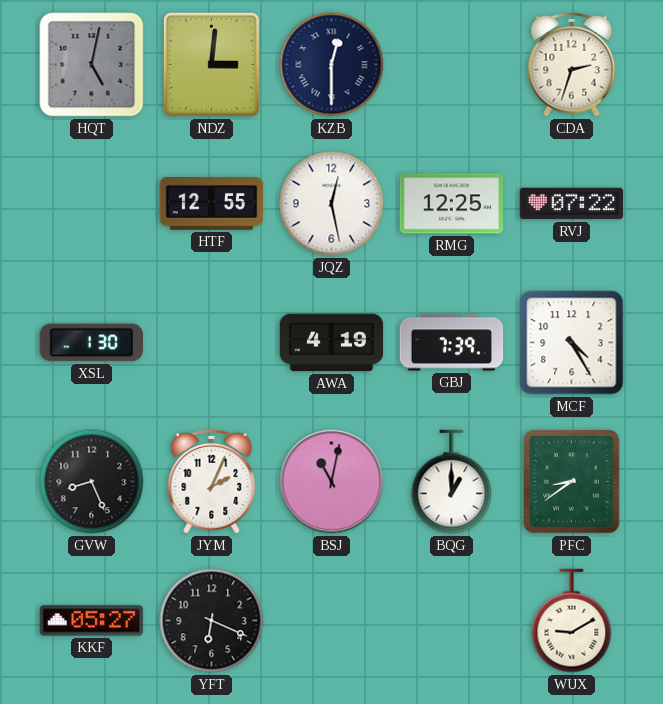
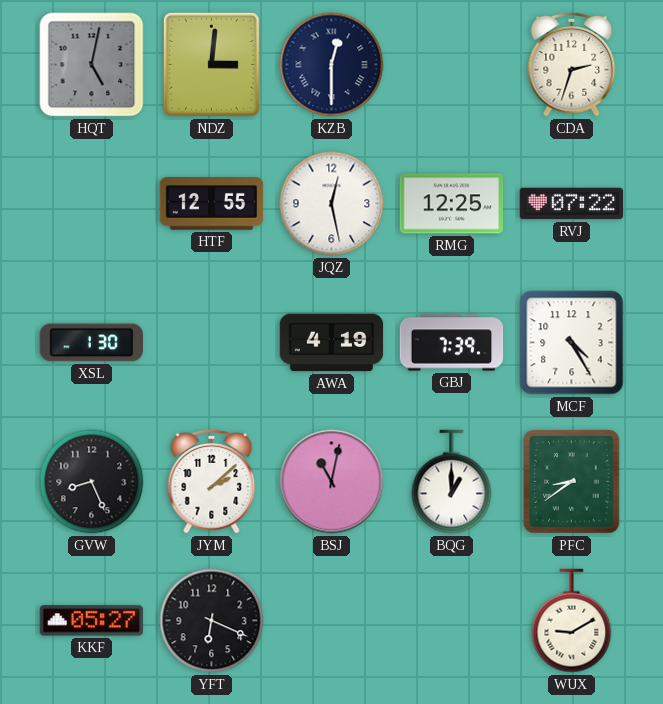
JYM: 2:04 -> 2:08
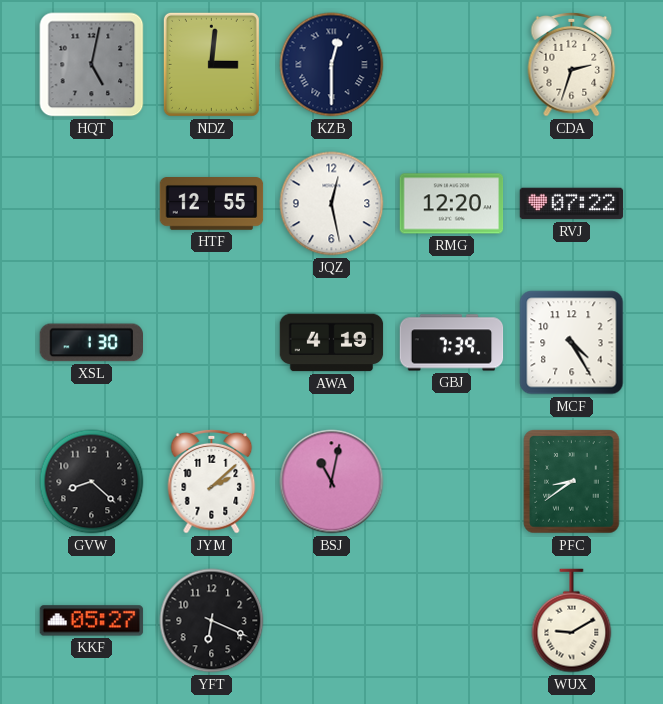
RMG: 12:25 -> 12:20
GVW: 8:26 -> 8:22
BQG: 1:00 -> none
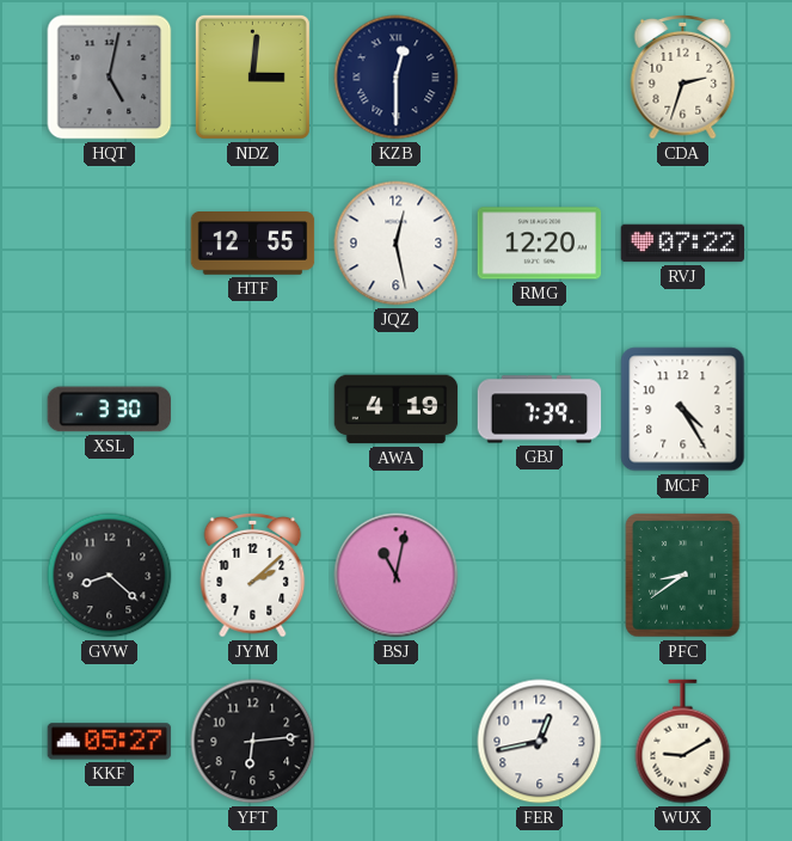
XSL: 1:30 -> 3:30
YFT: 6:19 -> 6:14
FER: none -> 12:43
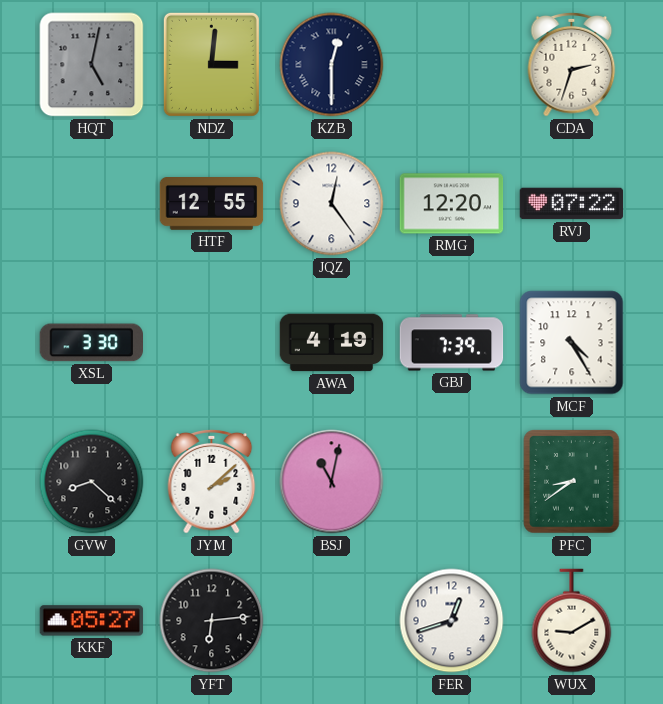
JQZ: 12:28 -> 12:24
FER: 12:43 -> 12:42
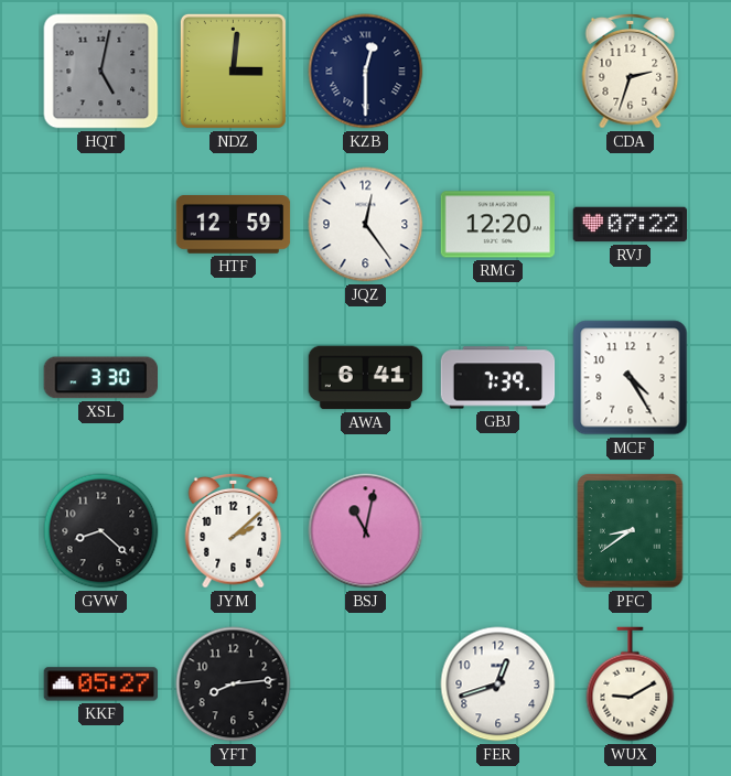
HTF: 12:55 -> 12:59
AWA: 4:19 -> 6:41
YFT: 6:14 -> 8:14
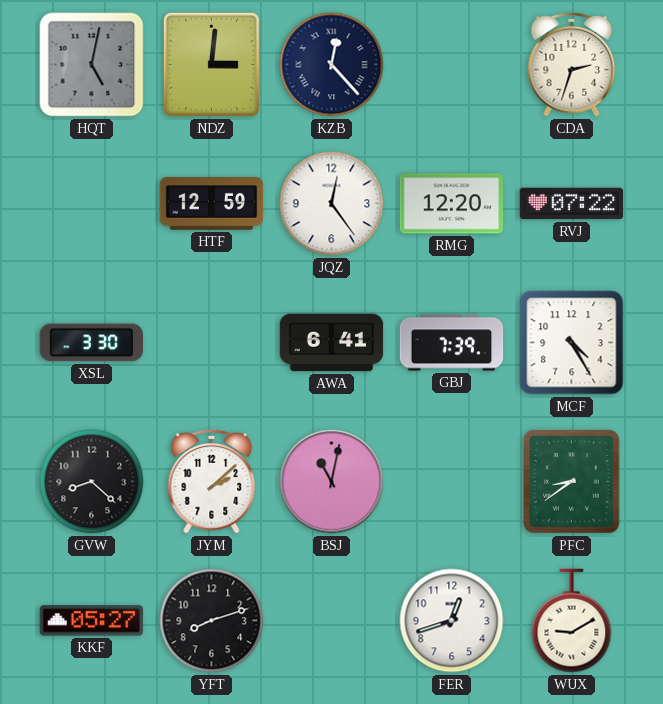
KZB: 12:30 -> 12:23
YFT: 8:14 -> 8:12
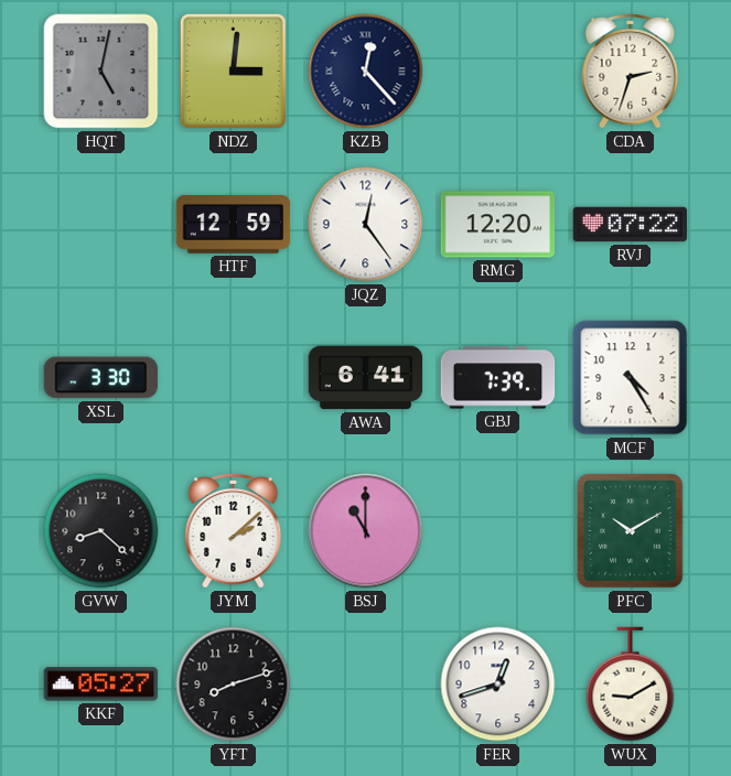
BSJ: 11:02 -> 11:00
PFC: 8:39 -> 10:10
